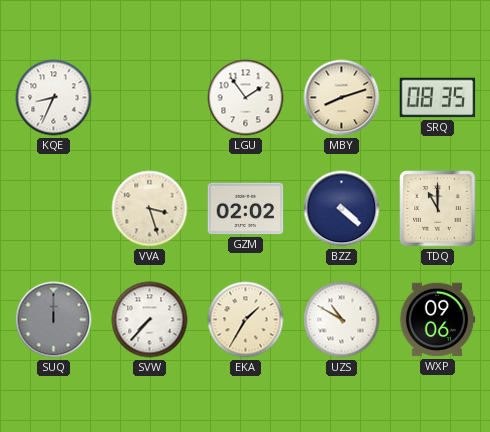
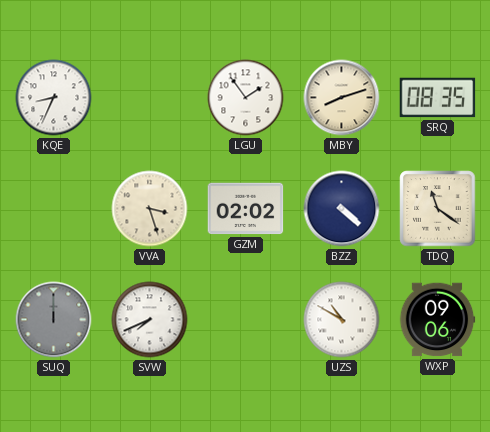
TDQ: 11:00 -> 11:21
SVW: 7:37 -> 7:41
EKA: 1:35 -> none
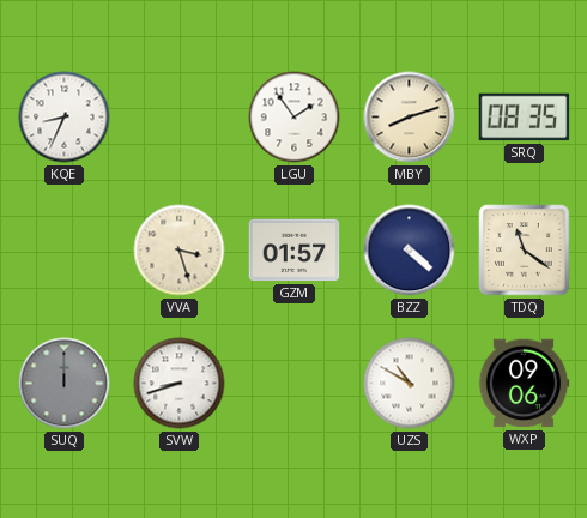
GZM: 02:02 -> 01:57
SVW: 7:41 -> 8:42
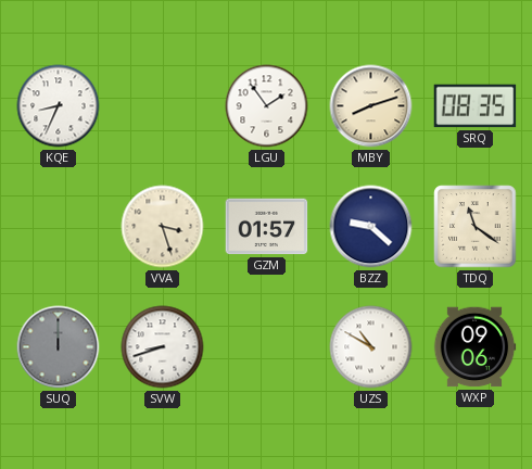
BZZ: 4:22 -> 9:22
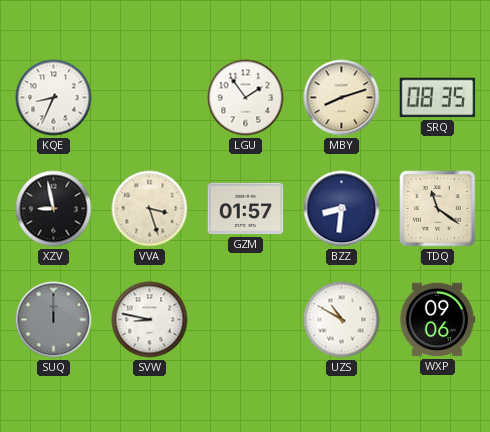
XZV: none -> 8:58
BZZ: 9:22 -> 8:31
SVW: 8:42 -> 8:47
